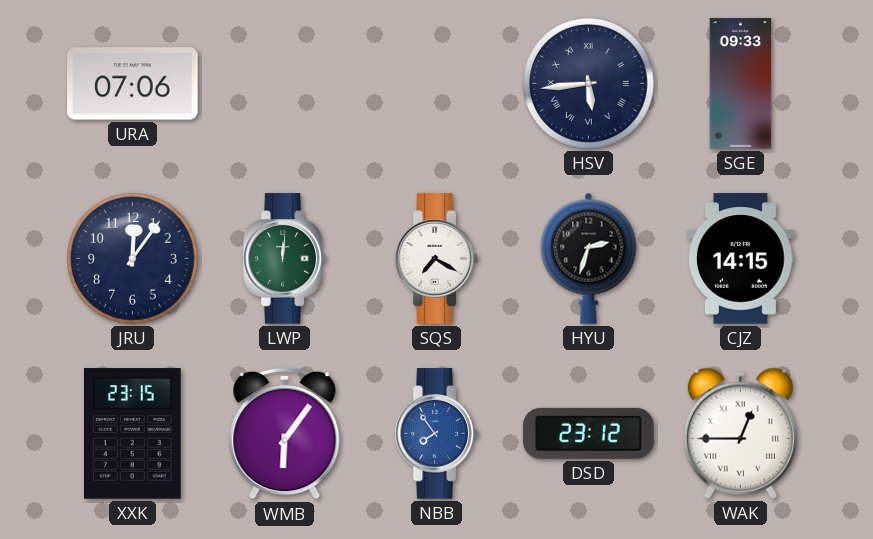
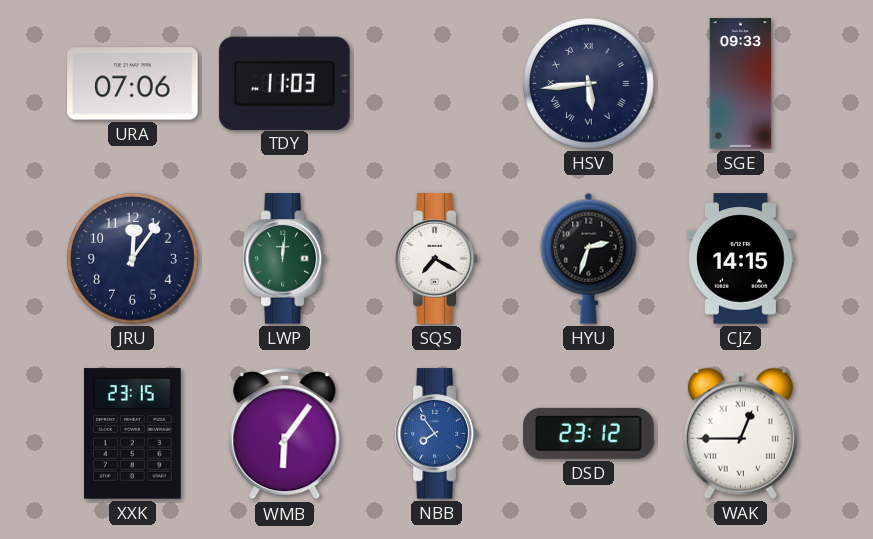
TDY: none -> 11:03
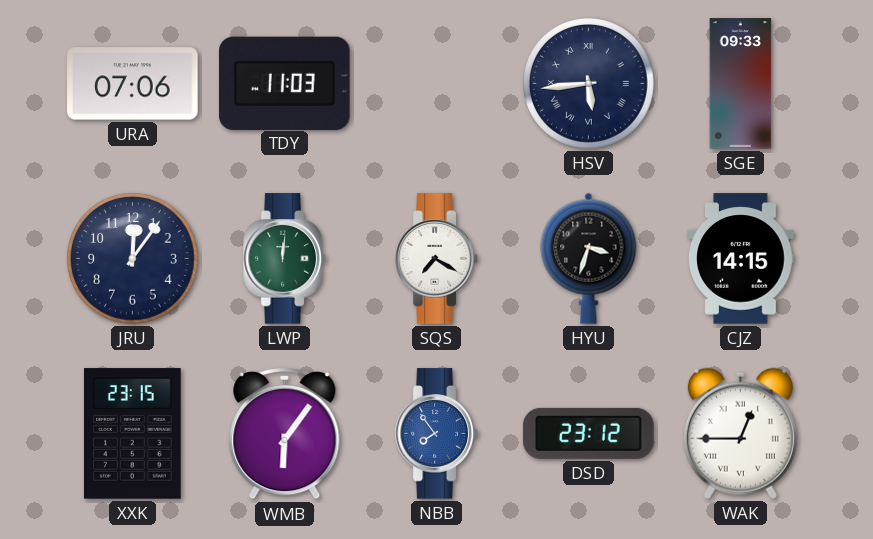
HYU: 2:33 -> 3:33
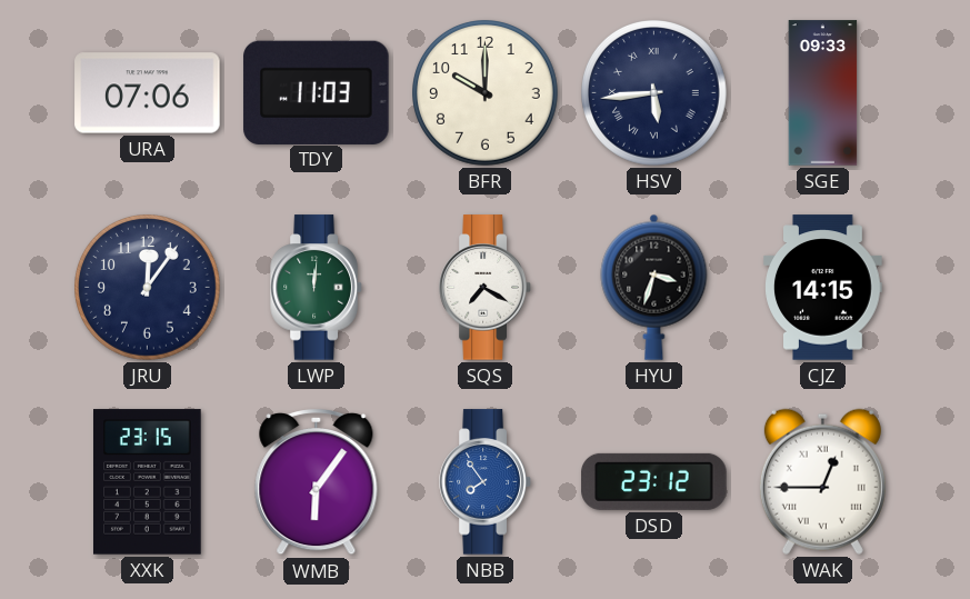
BFR: none -> 10:00
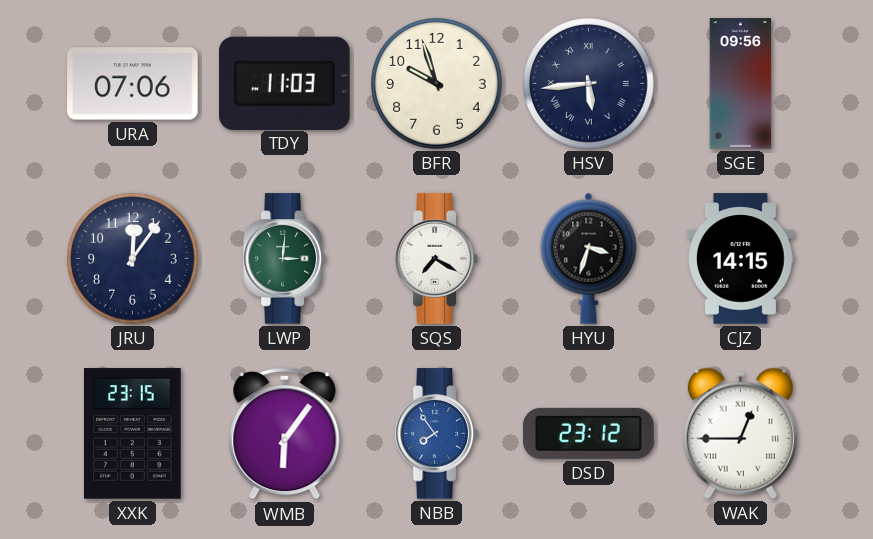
BFR: 10:00 -> 9:57
SGE: 09:33 -> 09:56
LWP: 12:01 -> 3:01
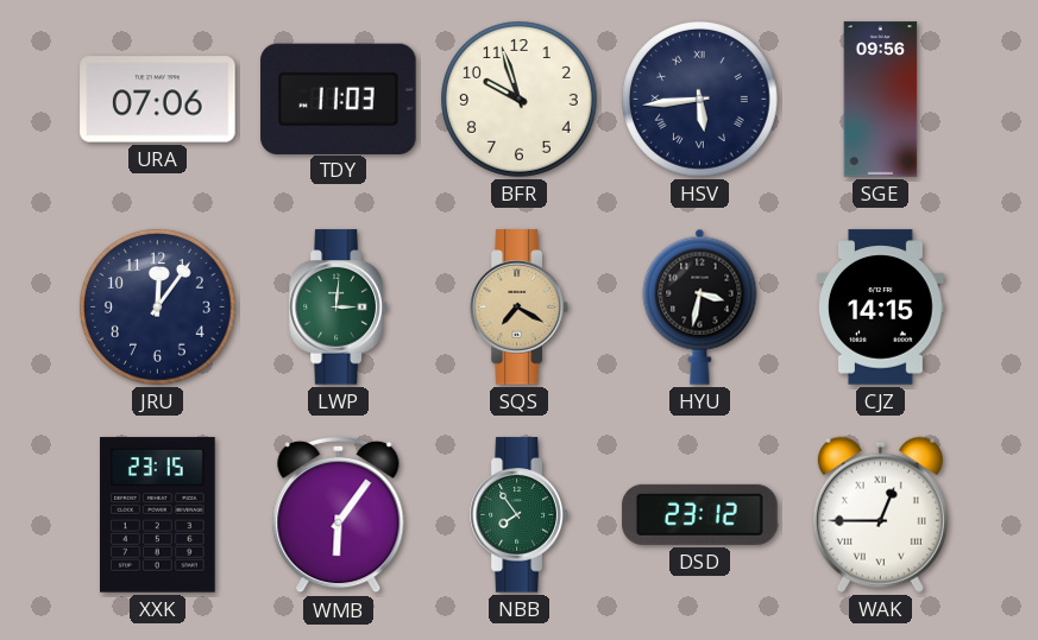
SQS dial: white -> champagne
HYU: 3:33 -> 3:32
NBB dial: blue -> green
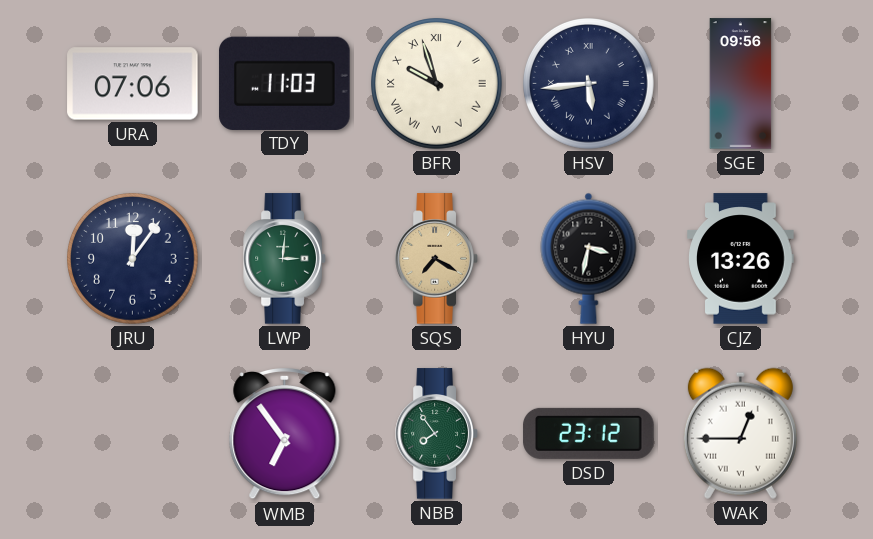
BFR numerals: Arabic -> Roman
CJZ: 14:15 -> 13:26
XXK: 23:15 -> none
WMB: 6:06 -> 6:54
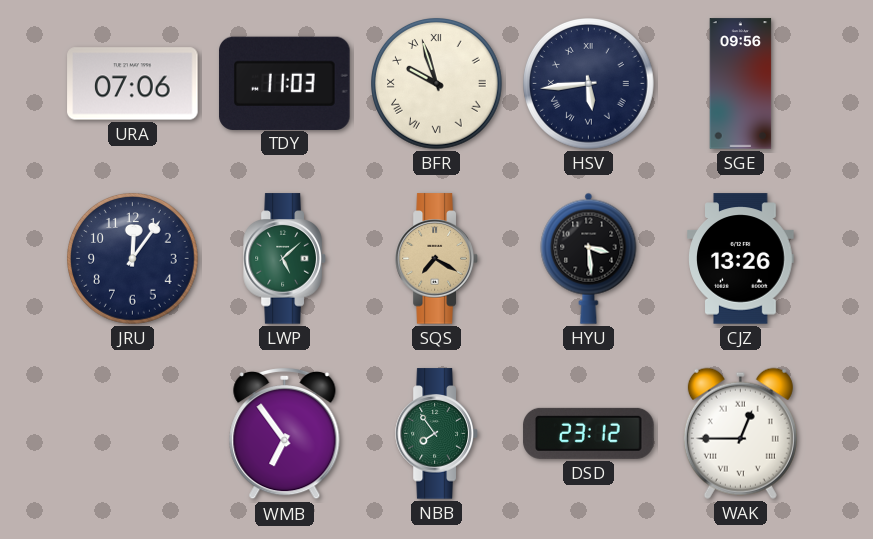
LWP: 3:01 -> 5:08
HYU: 3:32 -> 3:29
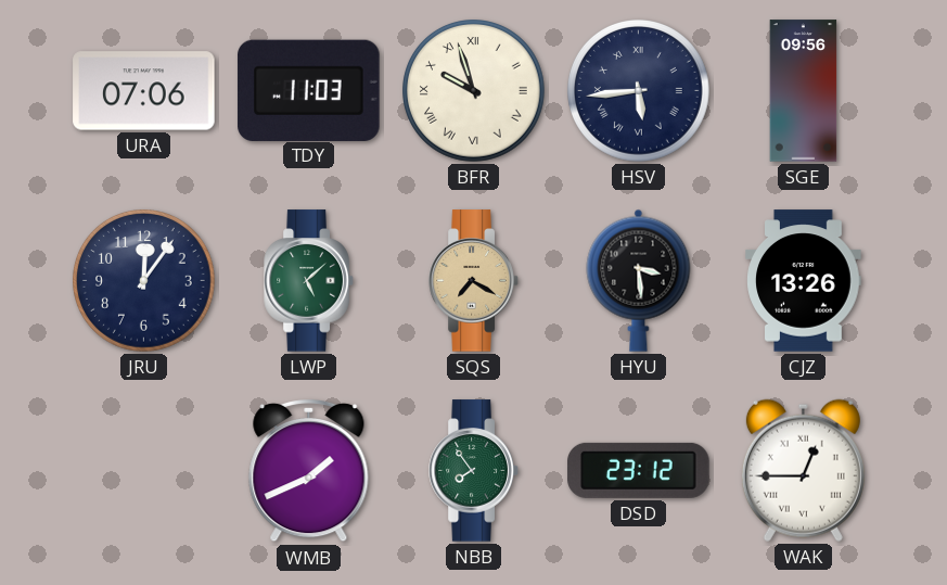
WMB: 6:54 -> 1:41
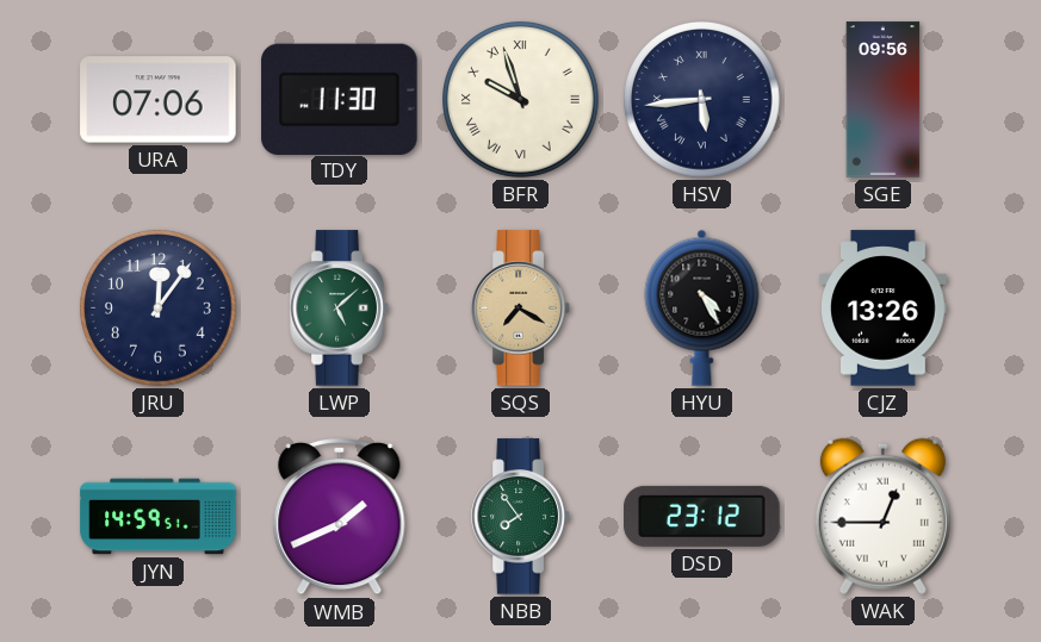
TDY: 11:03 -> 11:30
HYU: 3:29 -> 4:25
JYN: none -> 14:59
